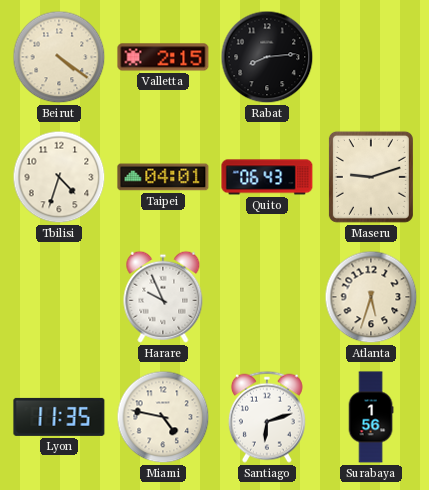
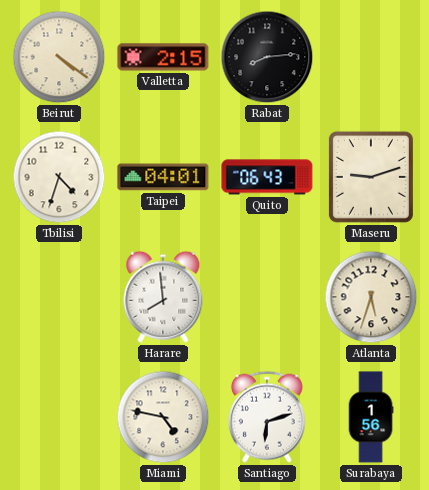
Harare: 9:56 -> 7:59
Lyon: 11:35 -> none
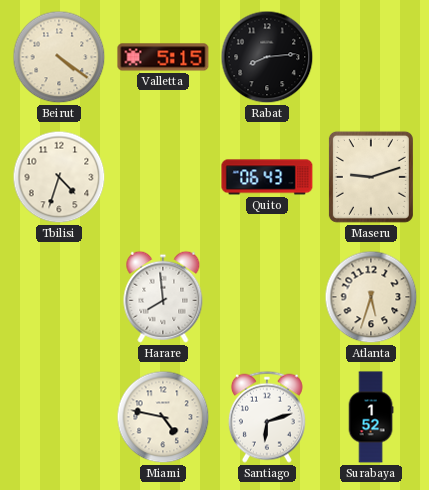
Valletta: 2:15 -> 5:15
Taipei: 04:01 -> none
Surabaya: 1:56 -> 1:52
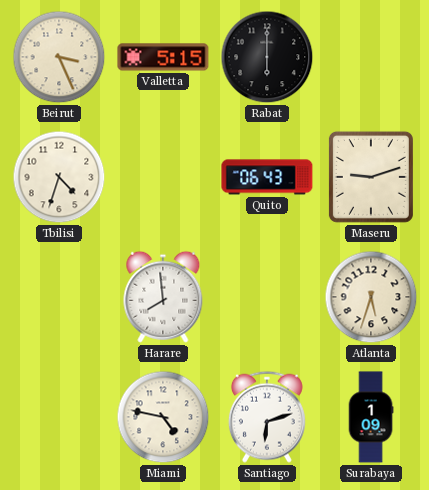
Beirut: 4:21 -> 3:26
Rabat: 8:14 -> 6:00
Surabaya: 1:52 -> 1:09
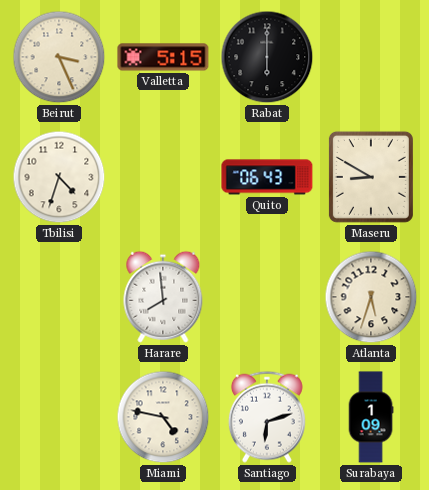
Maseru: 9:12 -> 8:50
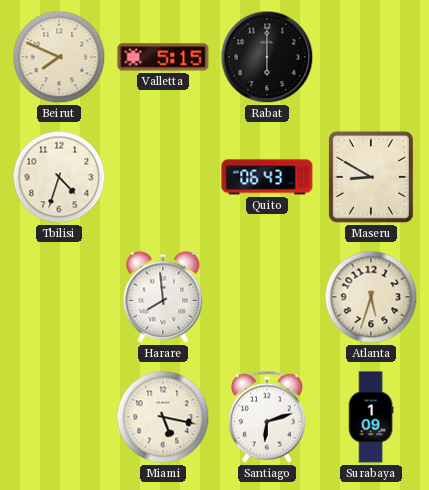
Beirut: 3:26 -> 7:49
Miami: 4:47 -> 5:17
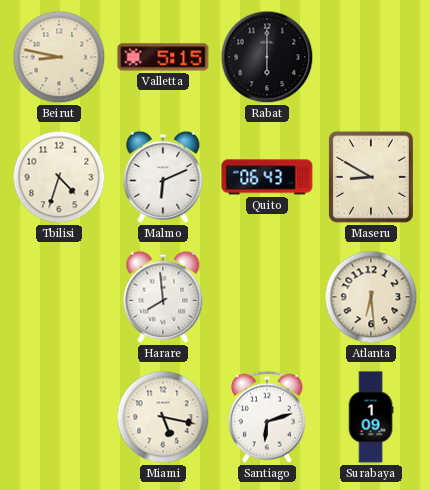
Beirut: 7:49 -> 8:47
Malmo: none -> 6:11
Atlanta: 5:33 -> 6:29
